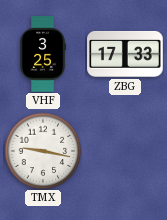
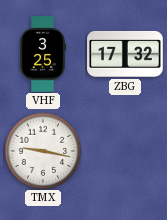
ZBG: 17:33 -> 17:32
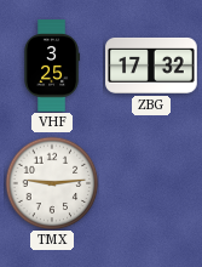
TMX: 9:17 -> 9:14
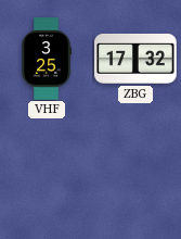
TMX: 9:14 -> none
